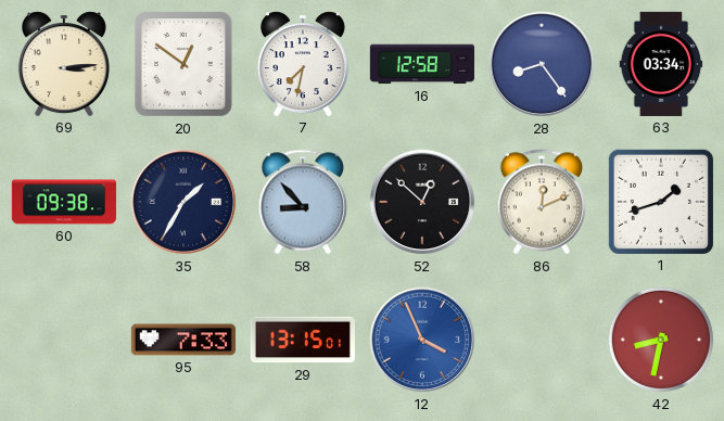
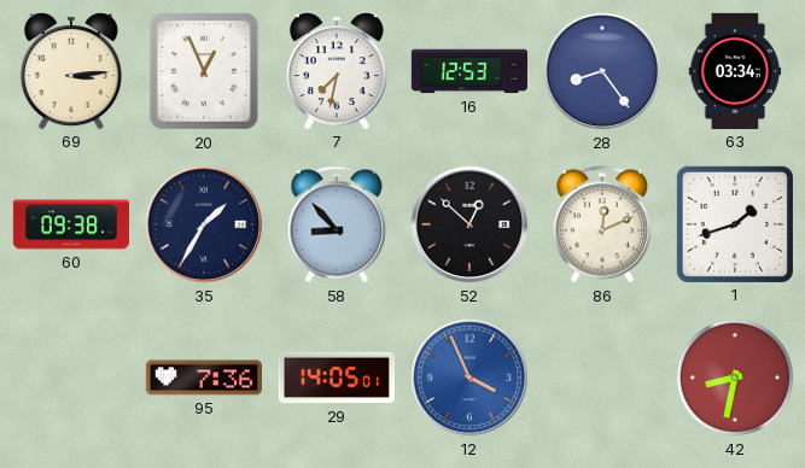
20: 12:51 -> 12:56
16: 12:58 -> 12:53
95: 7:33 -> 7:36
29: 13:15 -> 14:05
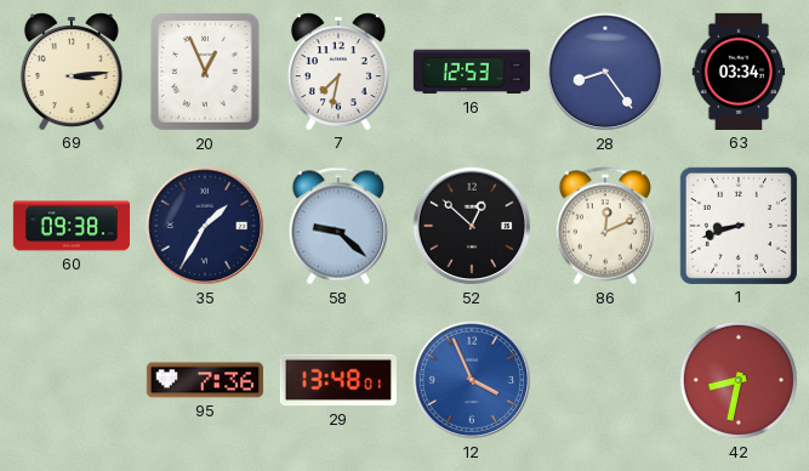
58: 8:53 -> 9:22
1: 1:42 -> 8:42
29: 14:05 -> 13:48
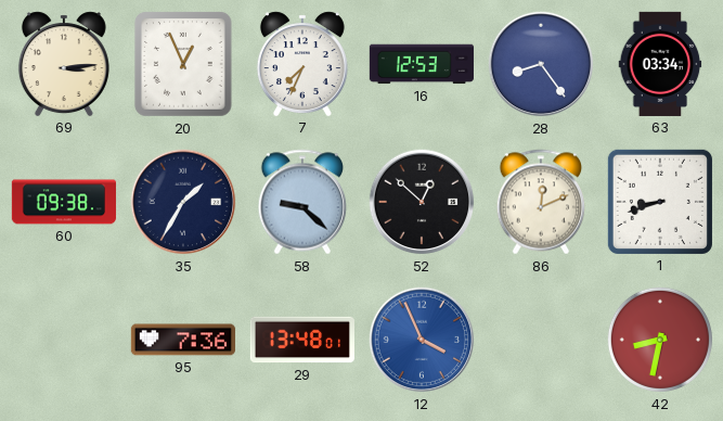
7: 7:32 -> 7:34
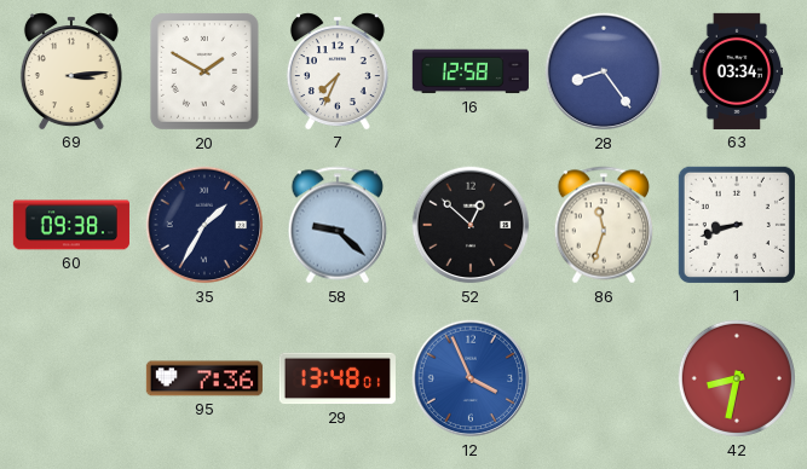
20: 12:56 -> 1:50
16: 12:53 -> 12:58
86: 12:11 -> 11:33
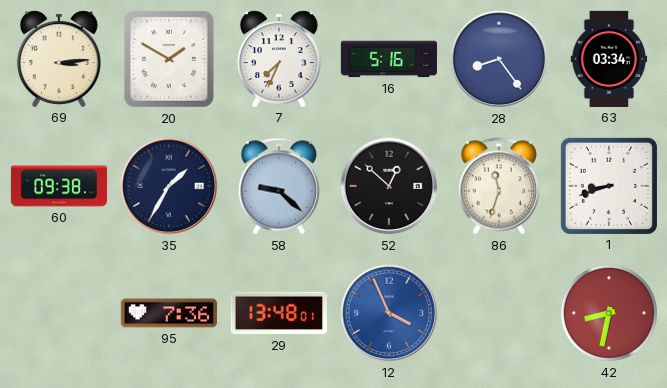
16: 12:58 -> 5:16
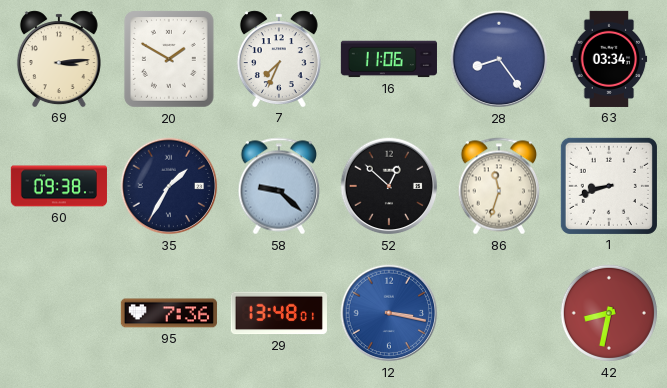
16: 5:16 -> 11:06
12: 3:56 -> 3:17
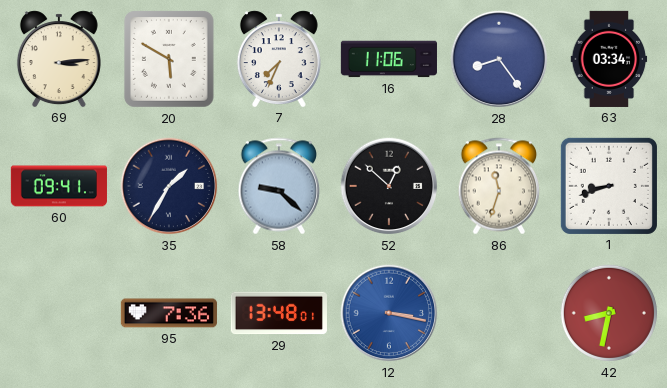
20: 1:50 -> 5:50
60: 09:38 -> 09:41
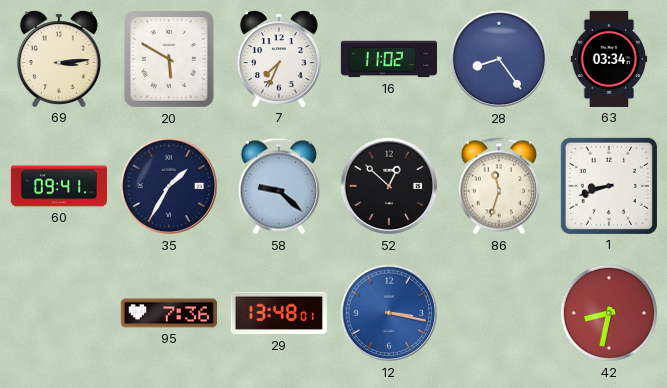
16: 11:06 -> 11:02
